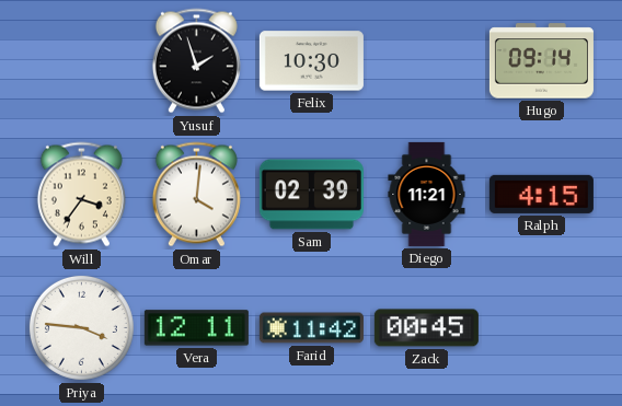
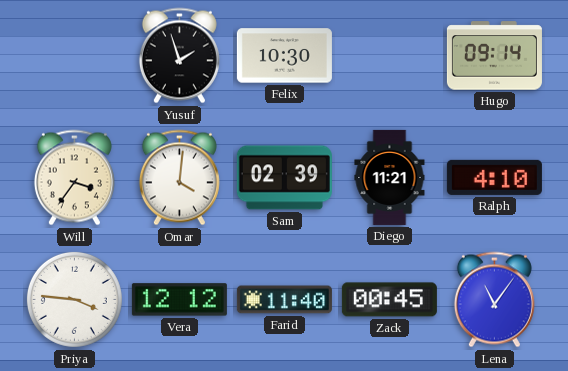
Ralph: 4:15 -> 4:10
Vera: 12:11 -> 12:12
Farid: 11:42 -> 11:40
Lena: none -> 11:06
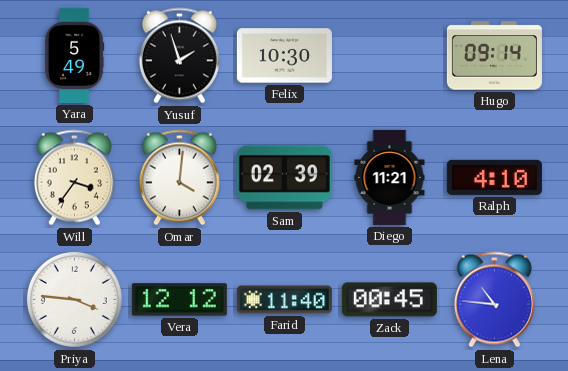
Yara: none -> 5:49
Lena: 11:06 -> 10:46
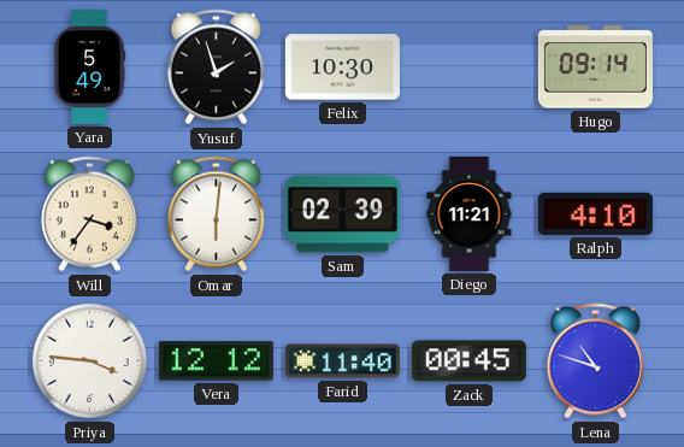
Omar: 4:01 -> 6:01
Lena: 10:46 -> 10:48
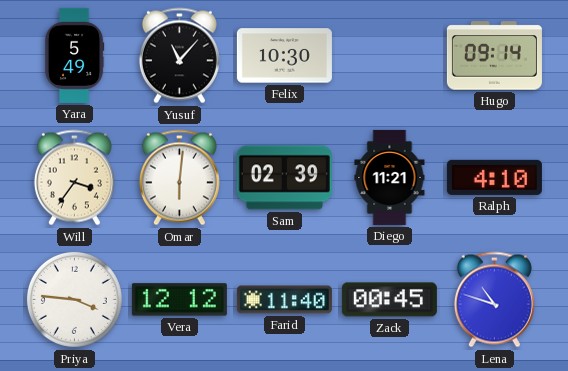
Yusuf: 1:57 -> 11:07
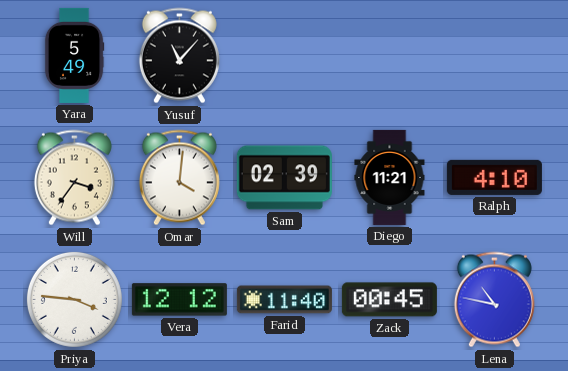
Felix: 10:30 -> none
Hugo: 09:14 -> none
Omar: 6:01 -> 4:01
Lena: 10:48 -> 10:47
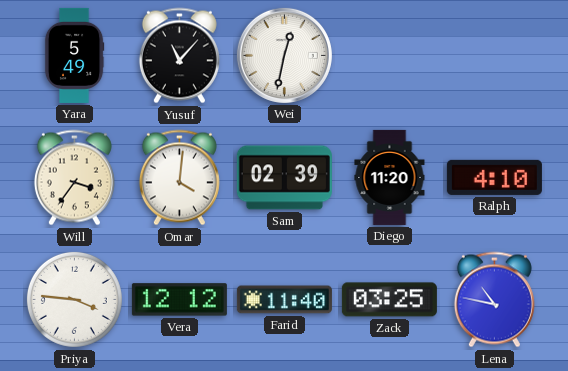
Wei: none -> 12:32
Diego: 11:21 -> 11:20
Zack: 00:45 -> 03:25
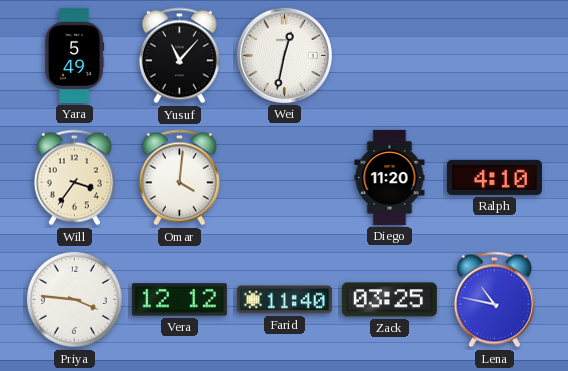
Sam: 02:39 -> none
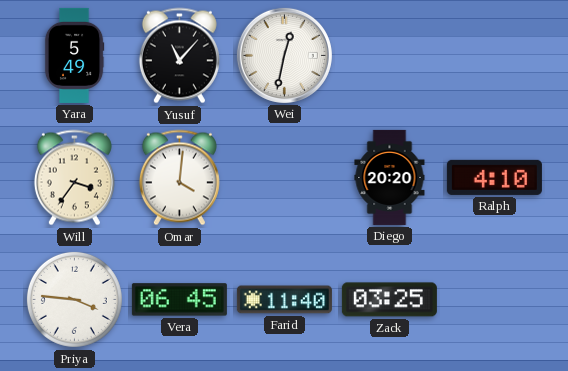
Diego: 11:20 -> 20:20
Vera: 12:12 -> 06:45
Lena: 10:47 -> none
